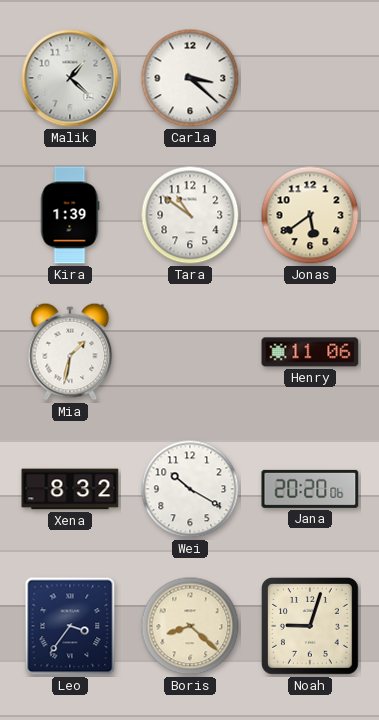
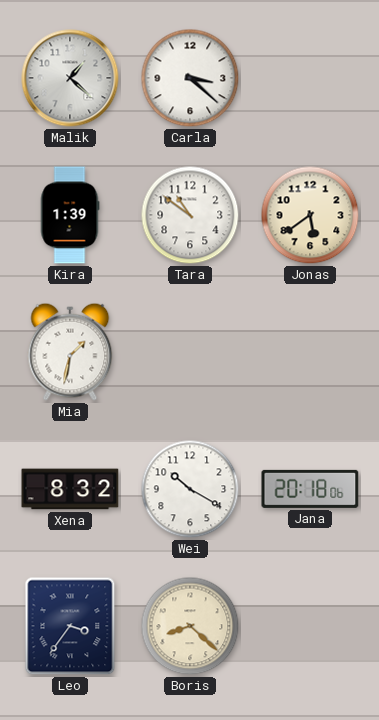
Henry: 11:06 -> none
Jana: 20:20 -> 20:18
Noah: 9:03 -> none
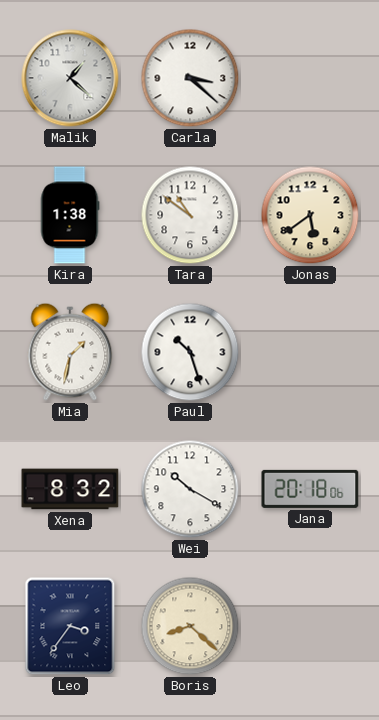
Kira: 1:39 -> 1:38
Paul: none -> 10:27
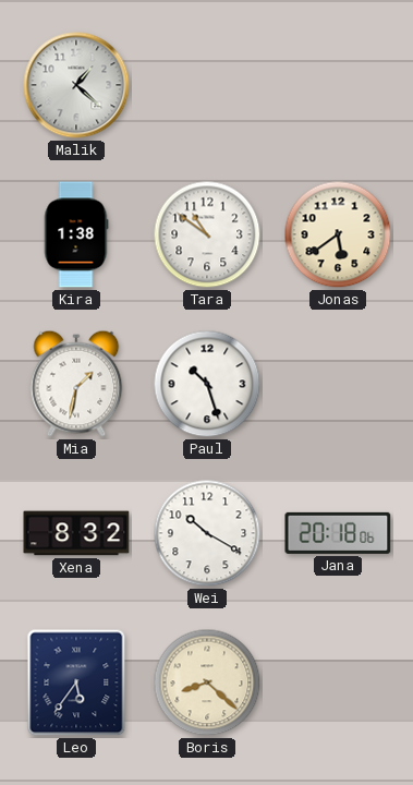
Carla: 3:22 -> none
Leo: 3:36 -> 5:36
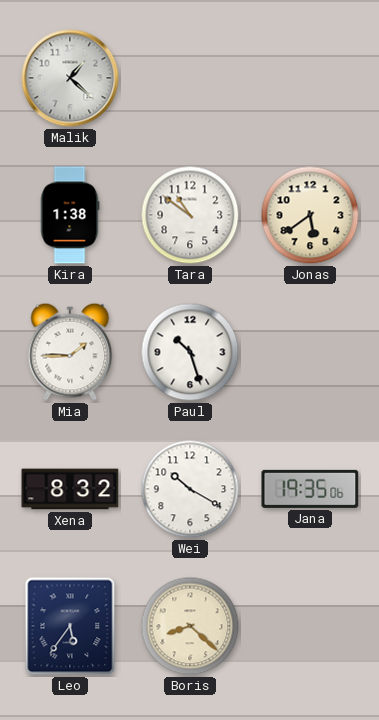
Mia: 1:32 -> 1:45
Jana: 20:18 -> 19:35
